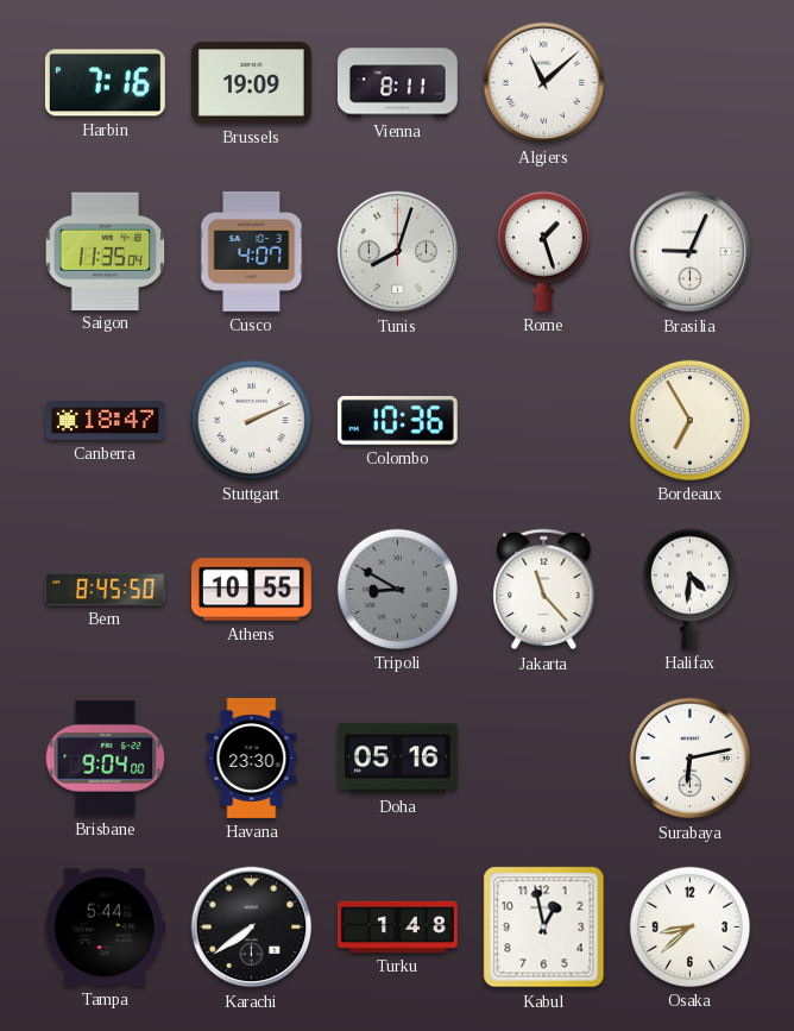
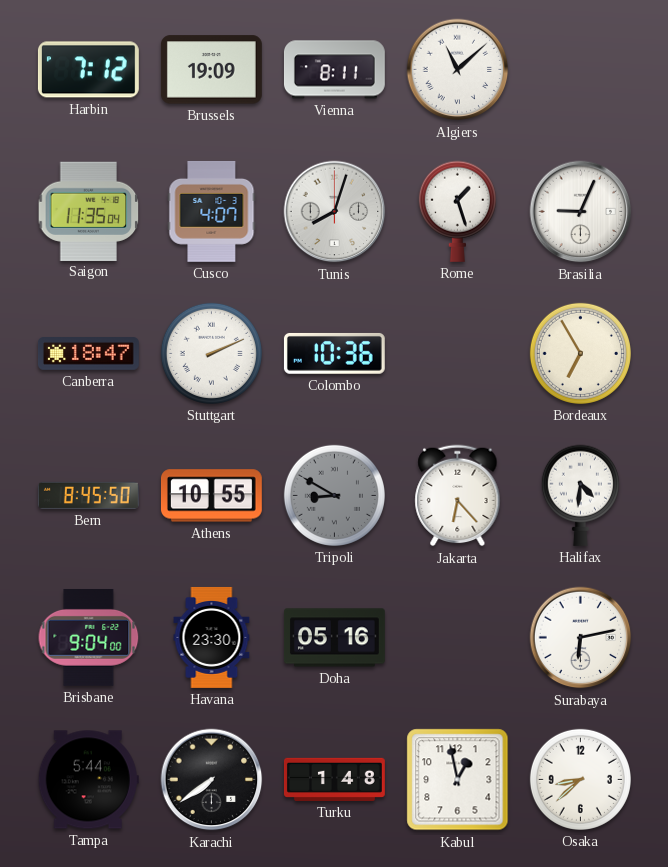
Harbin: 7:16 -> 7:12
Jakarta: 11:23 -> 6:23
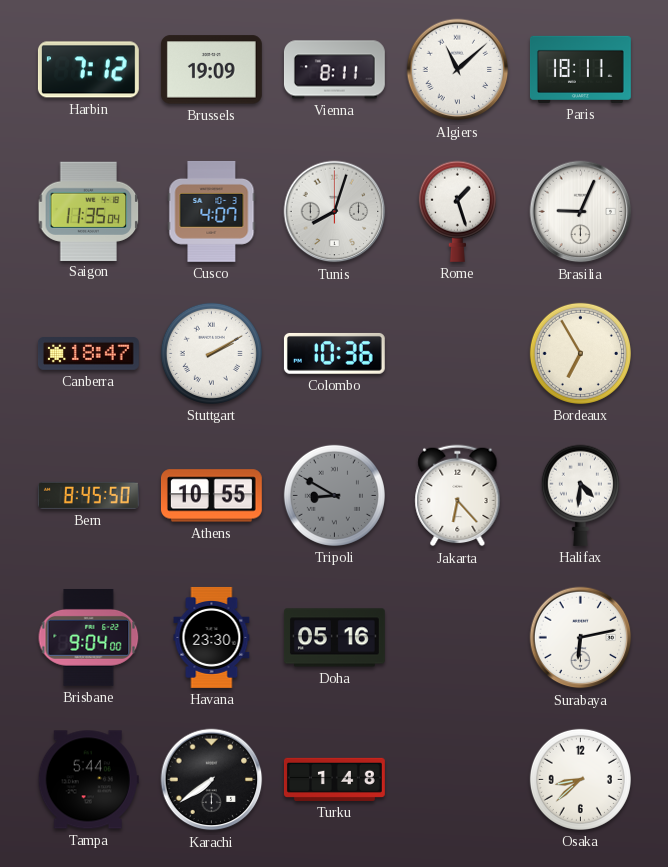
Paris: none -> 18:11
Stuttgart: 2:11 -> 2:10
Kabul: 12:58 -> none
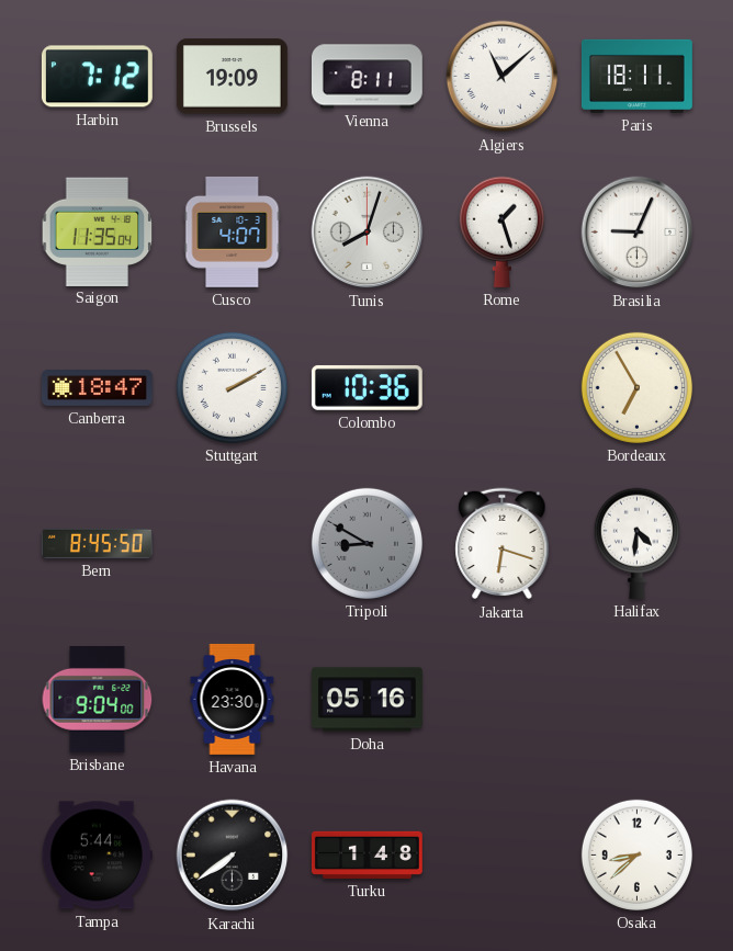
Athens: 10:55 -> none
Jakarta: 6:23 -> 6:18
Surabaya: 6:13 -> none
